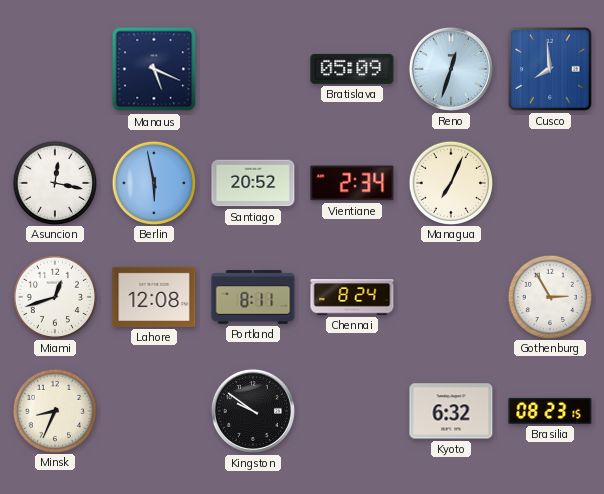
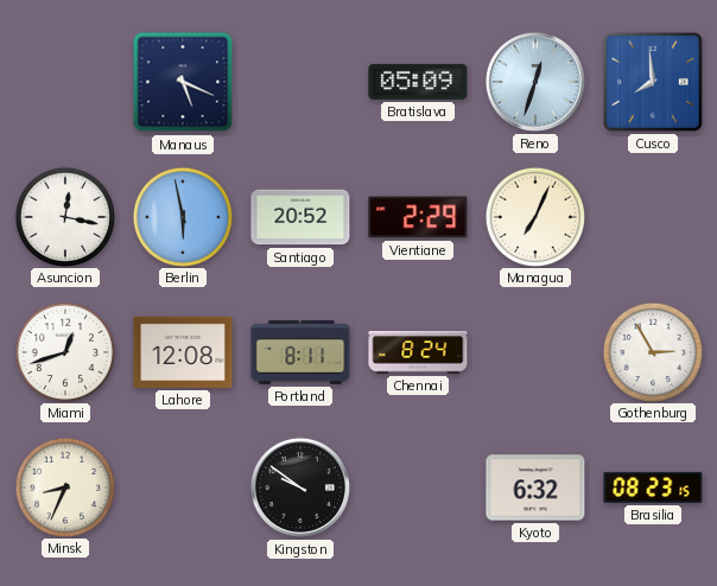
Vientiane: 2:34 -> 2:29
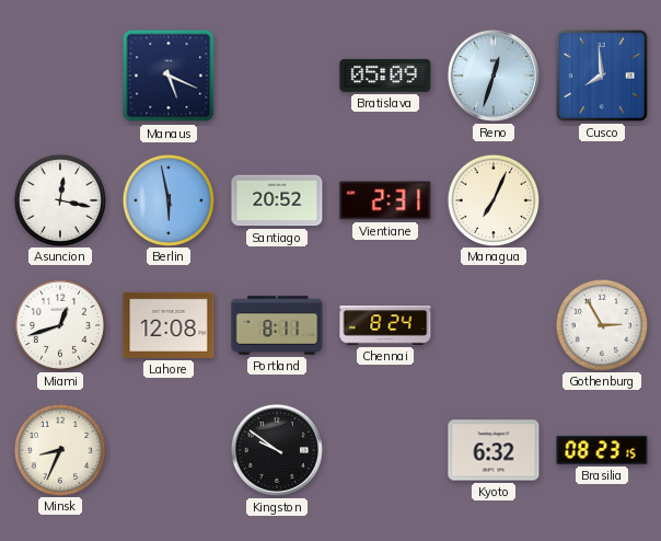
Vientiane: 2:29 -> 2:31
